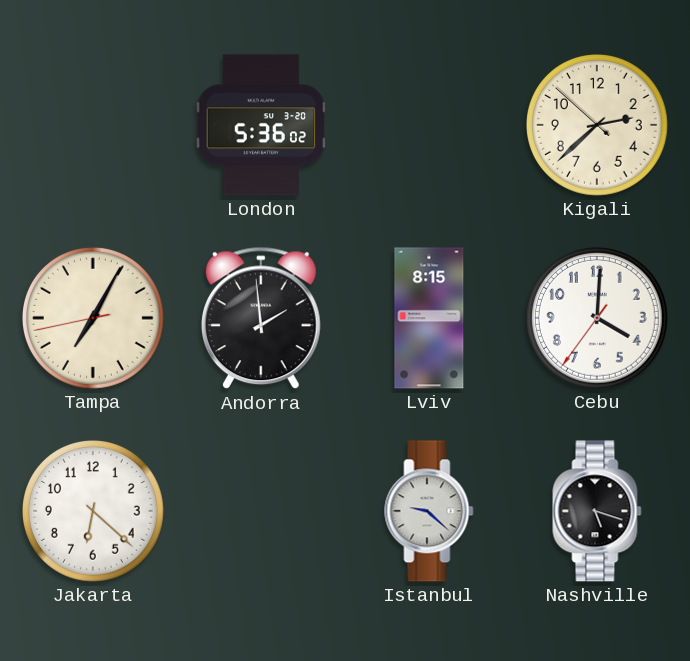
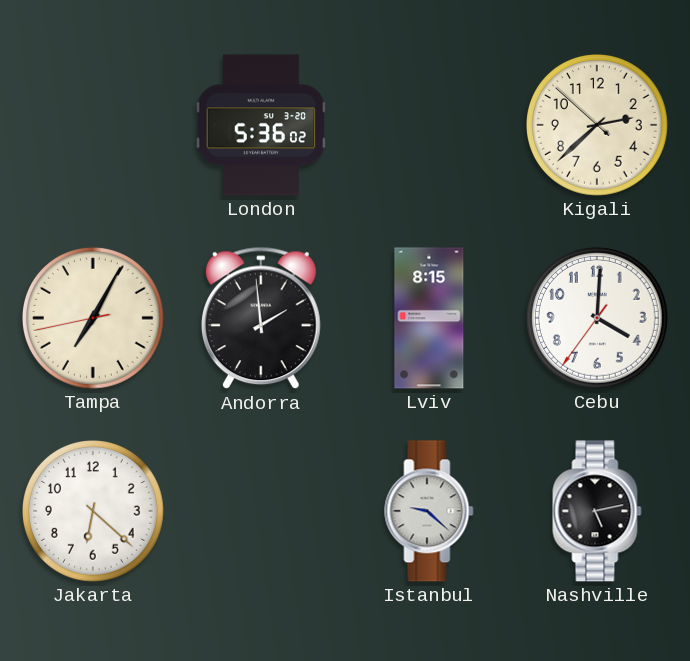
Nashville: 5:18 -> 5:13
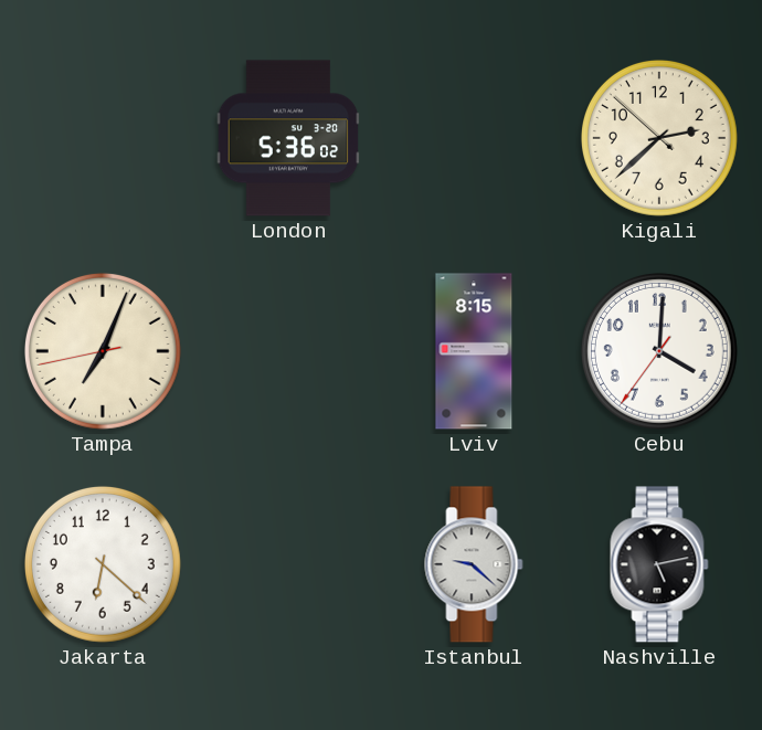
Tampa: 7:04 -> 7:03
Andorra: 1:59 -> none
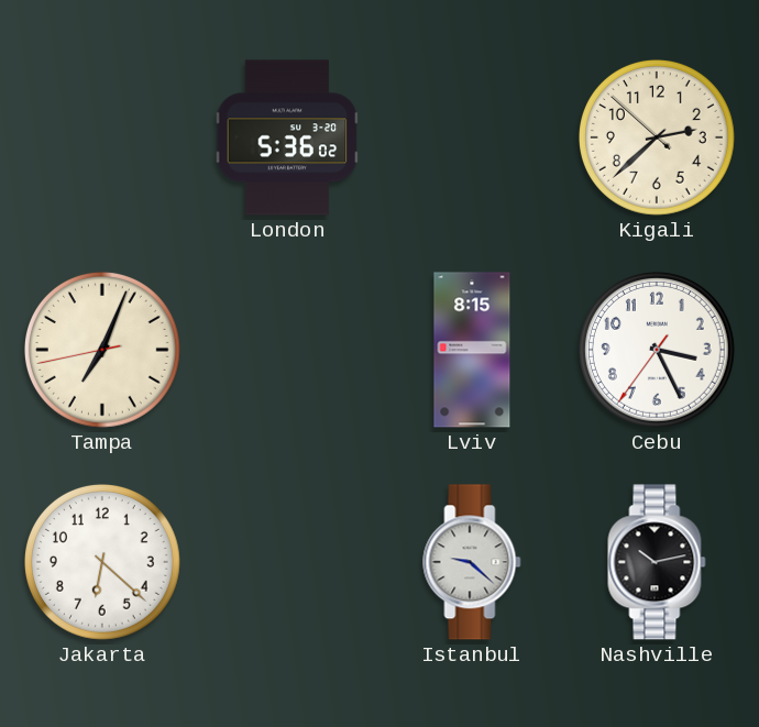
Cebu: 4:00 -> 3:25
Nashville: 5:13 -> 10:13
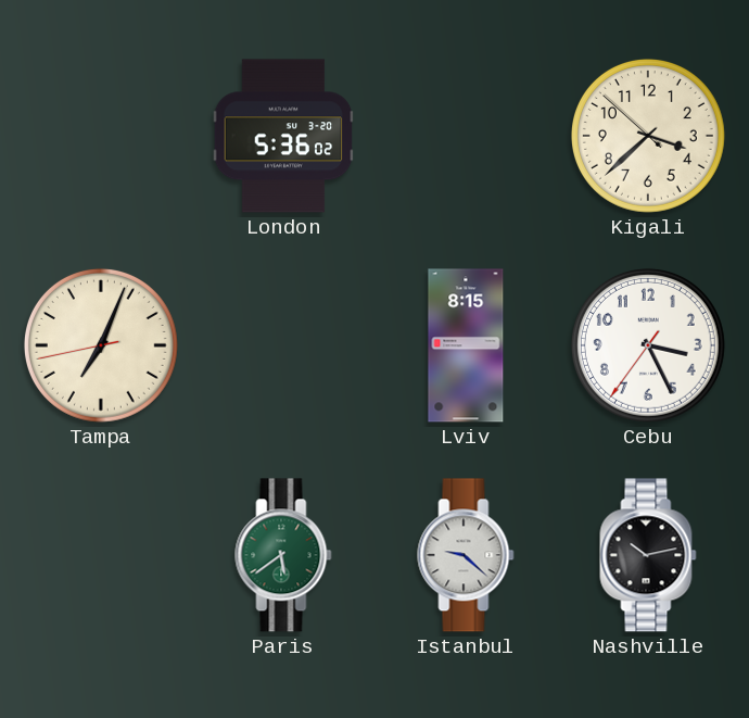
Kigali: 2:37 -> 3:37
Jakarta: 6:22 -> none
Paris: none -> 5:39
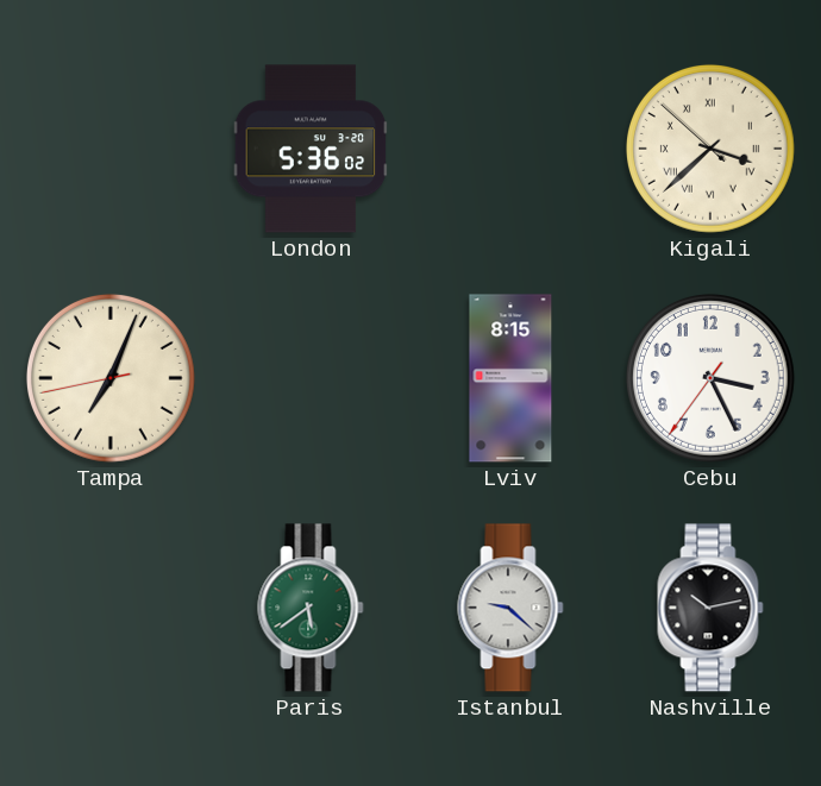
Kigali numerals: Arabic -> Roman
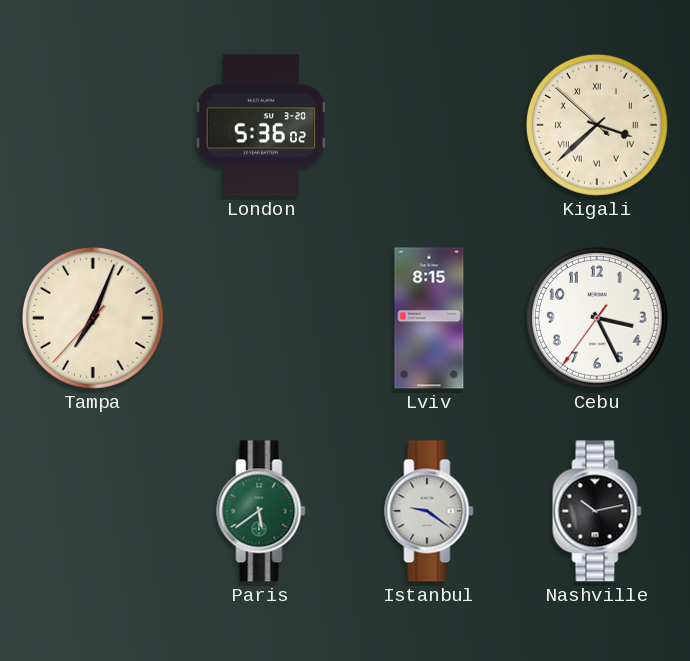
Tampa: 7:03:43 -> 7:03:37
Istanbul: 9:22 -> 9:21
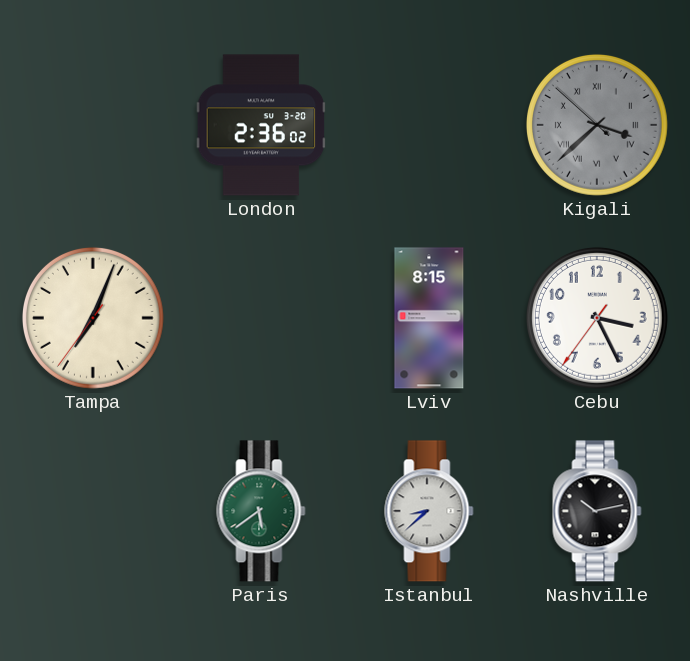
London: 5:36 -> 2:36
Kigali dial: cream -> grey
Tampa: 7:03:37 -> 7:03:36
Istanbul: 9:21 -> 8:38
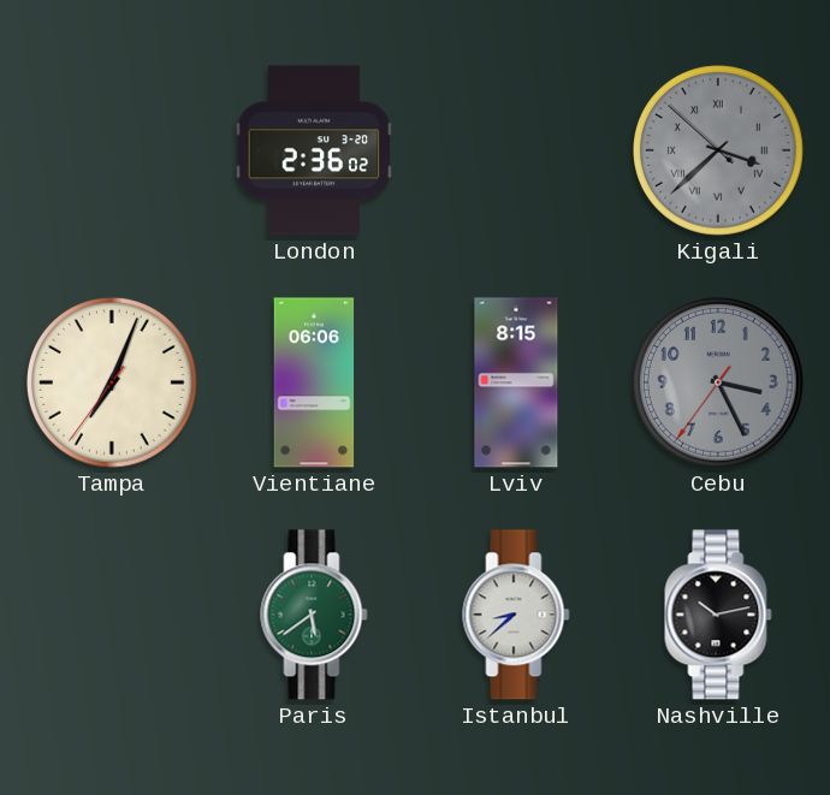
Vientiane: none -> 06:06
Cebu dial: white -> grey
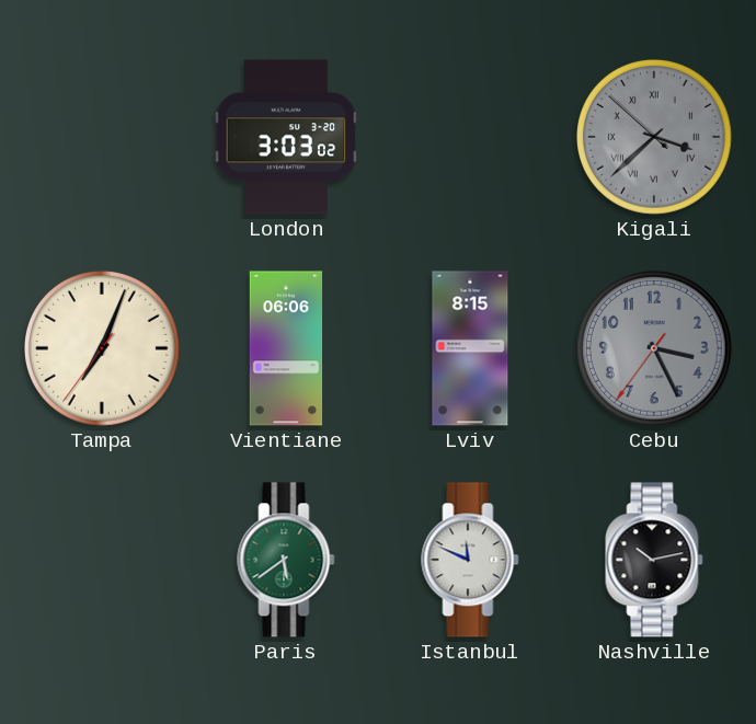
London: 2:36 -> 3:03
Istanbul: 8:38 -> 11:49
